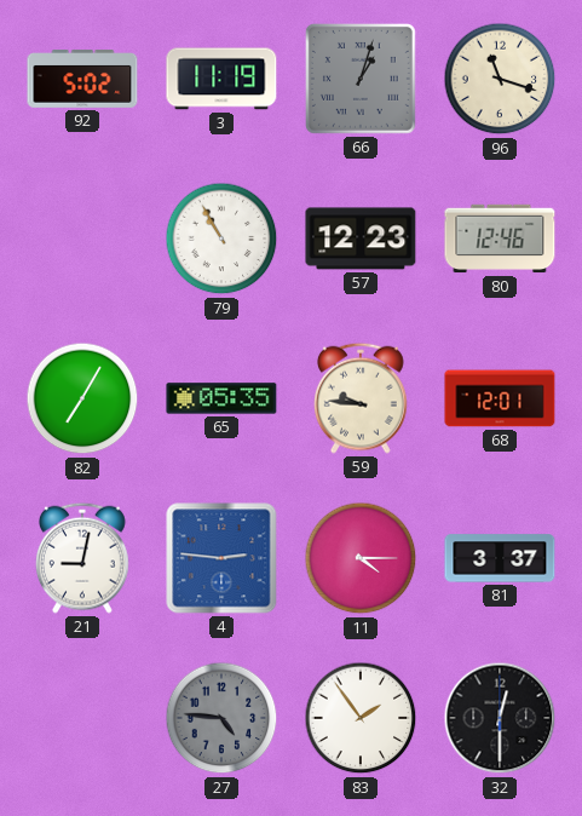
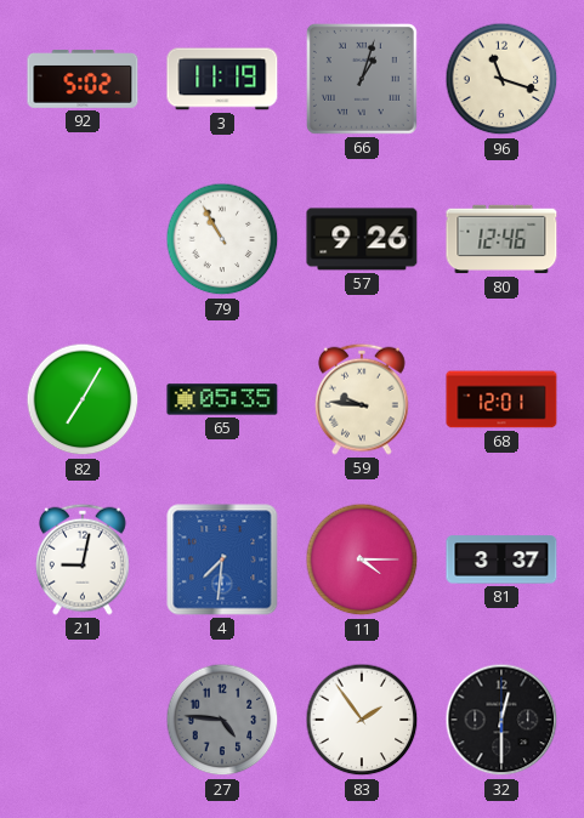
57: 12:23 -> 9:26
4: 2:46 -> 7:31
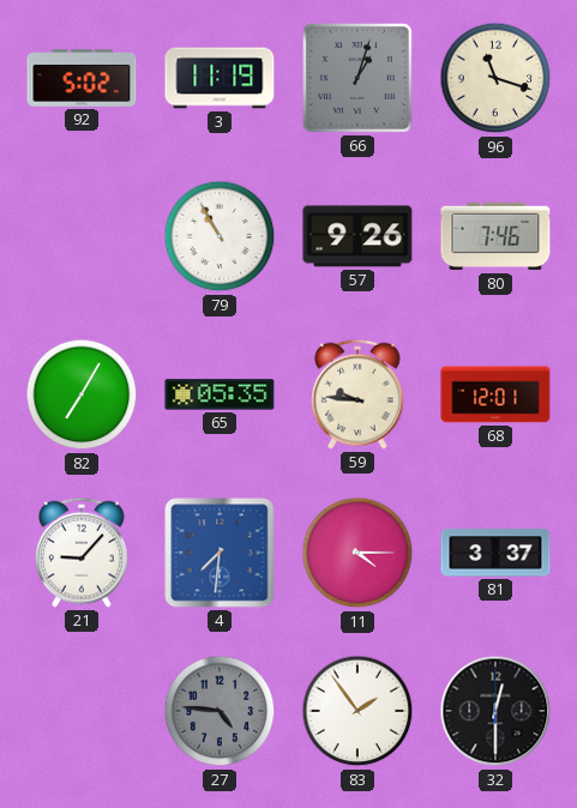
80: 12:46 -> 7:46
21: 9:02 -> 9:07
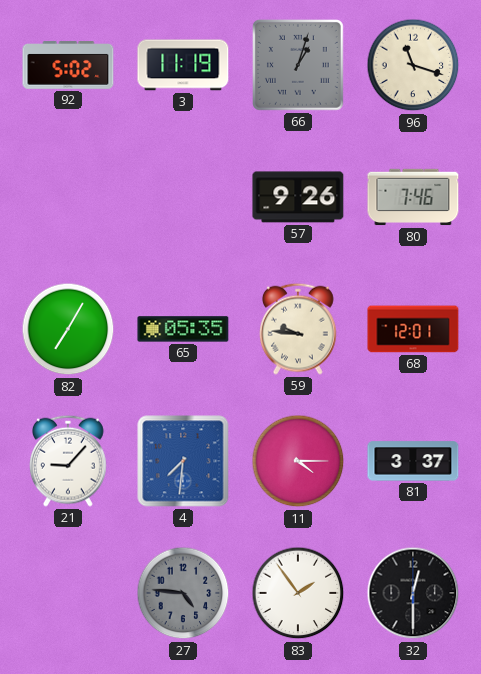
79: 10:55 -> none
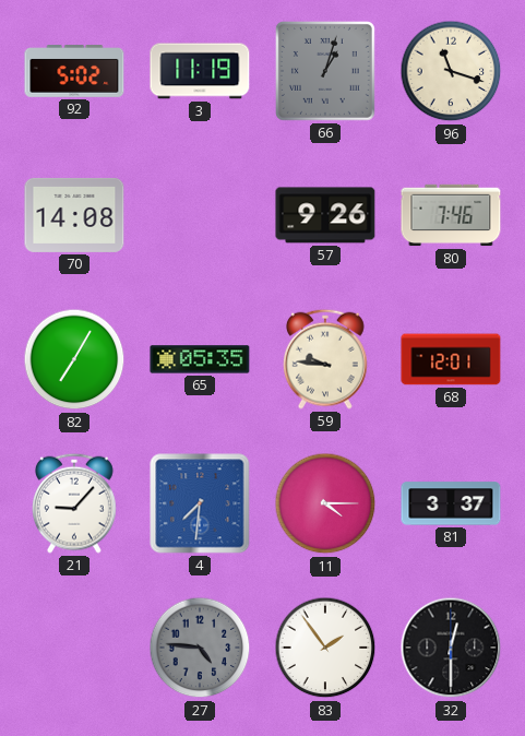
70: none -> 14:08
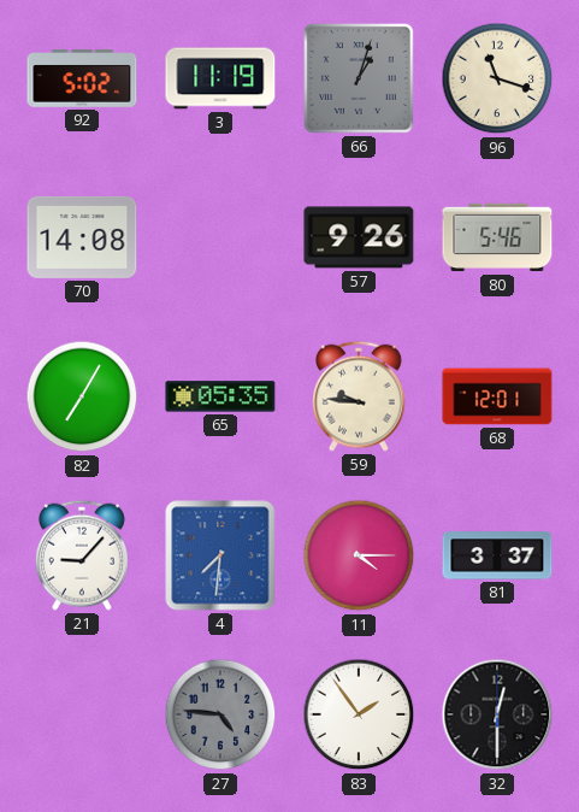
80: 7:46 -> 5:46
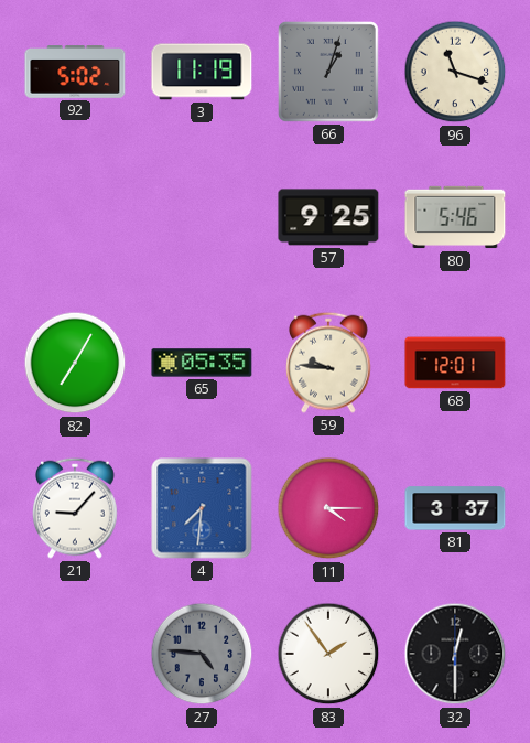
70: 14:08 -> none
57: 9:26 -> 9:25
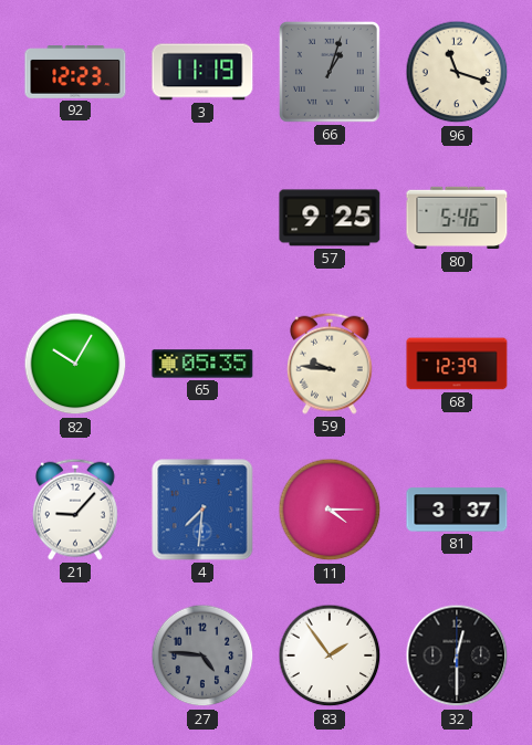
92: 5:02 -> 12:23
82: 7:05 -> 10:05
68: 12:01 -> 12:39
